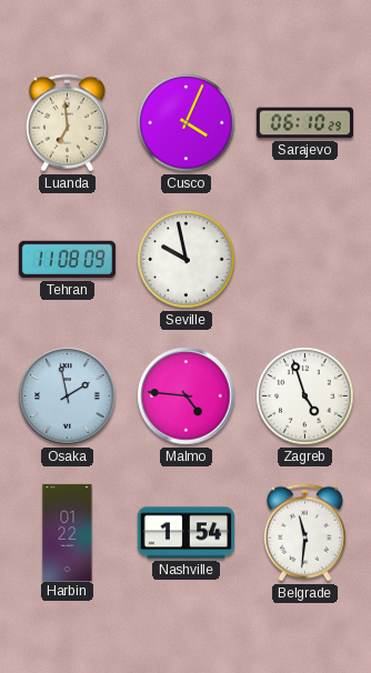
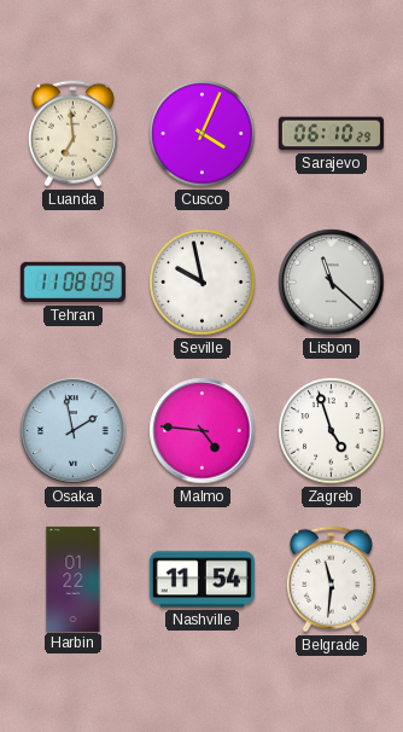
Lisbon: none -> 11:22
Nashville: 1:54 -> 11:54
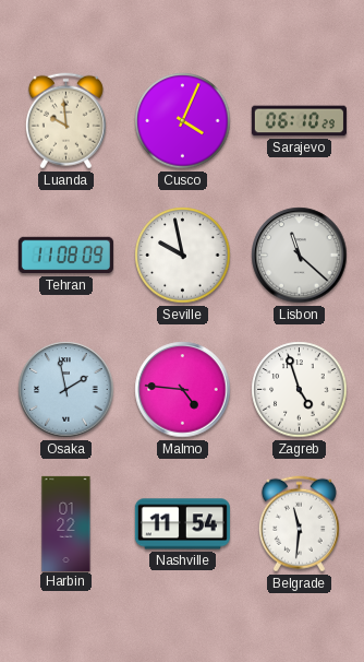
Luanda: 6:59 -> 9:59
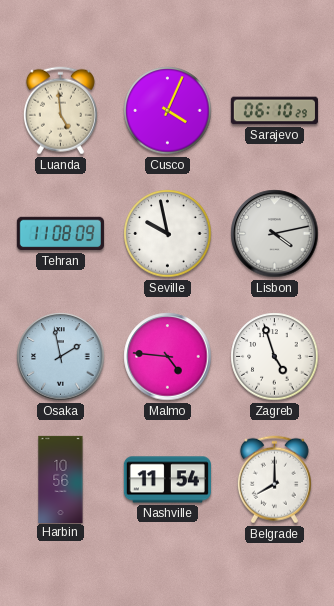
Luanda: 9:59 -> 4:59
Lisbon: 11:22 -> 4:13
Harbin: 01:22 -> 10:56
Belgrade: 11:31 -> 8:00
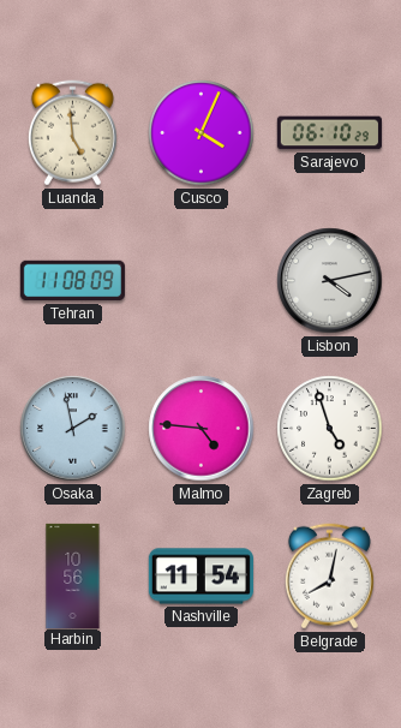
Seville: 9:58 -> none
Belgrade: 8:00 -> 8:02
